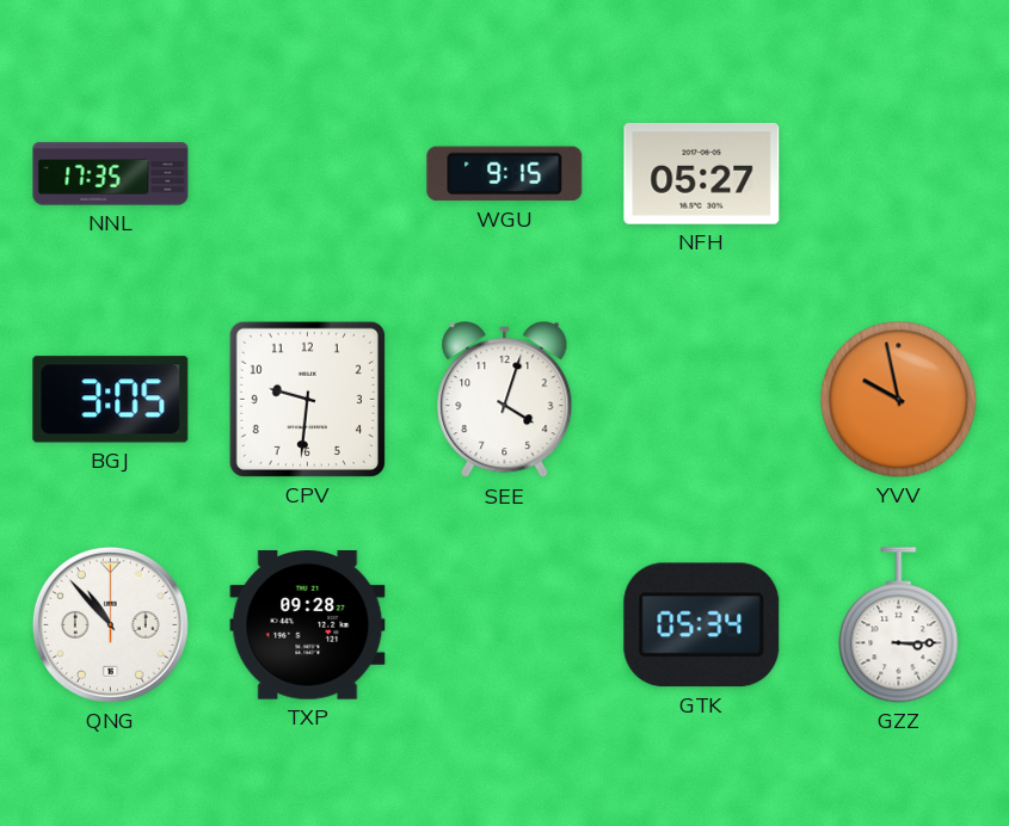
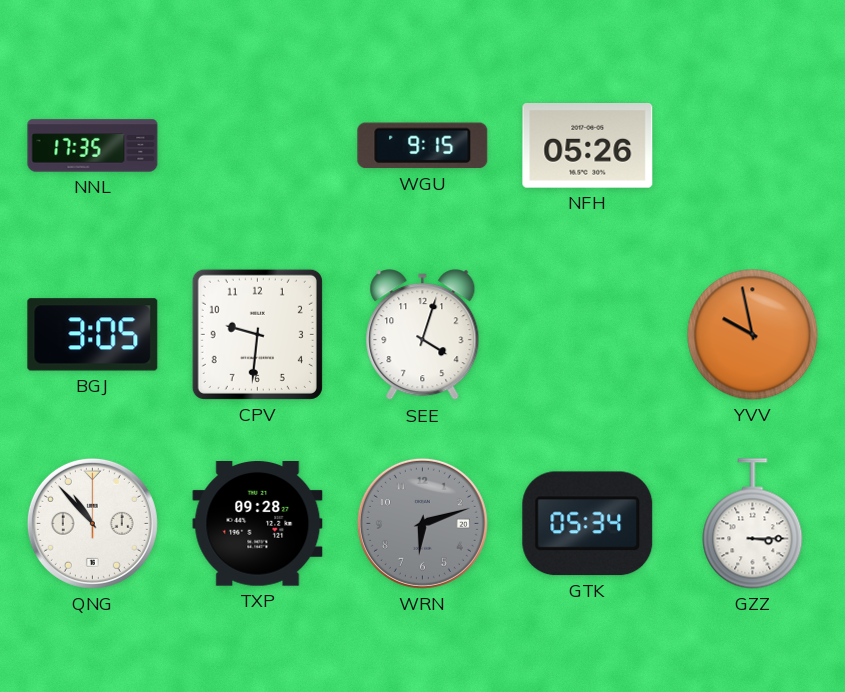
NFH: 05:27 -> 05:26
WRN: none -> 6:12
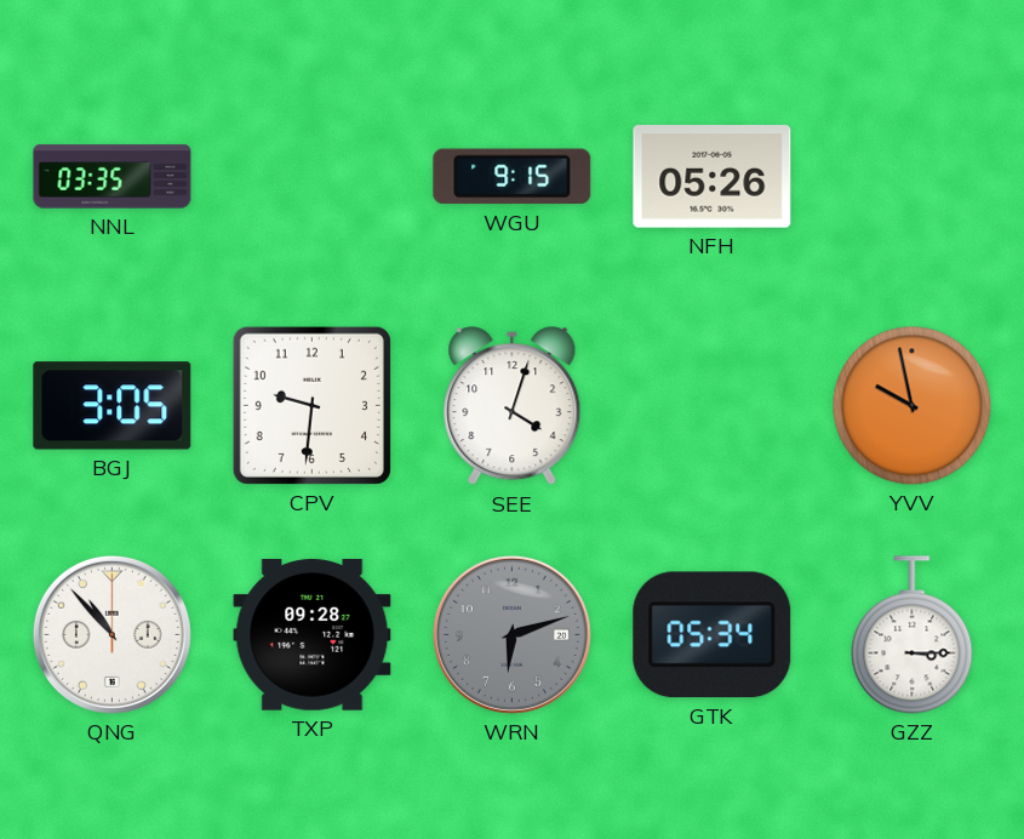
NNL: 17:35 -> 03:35
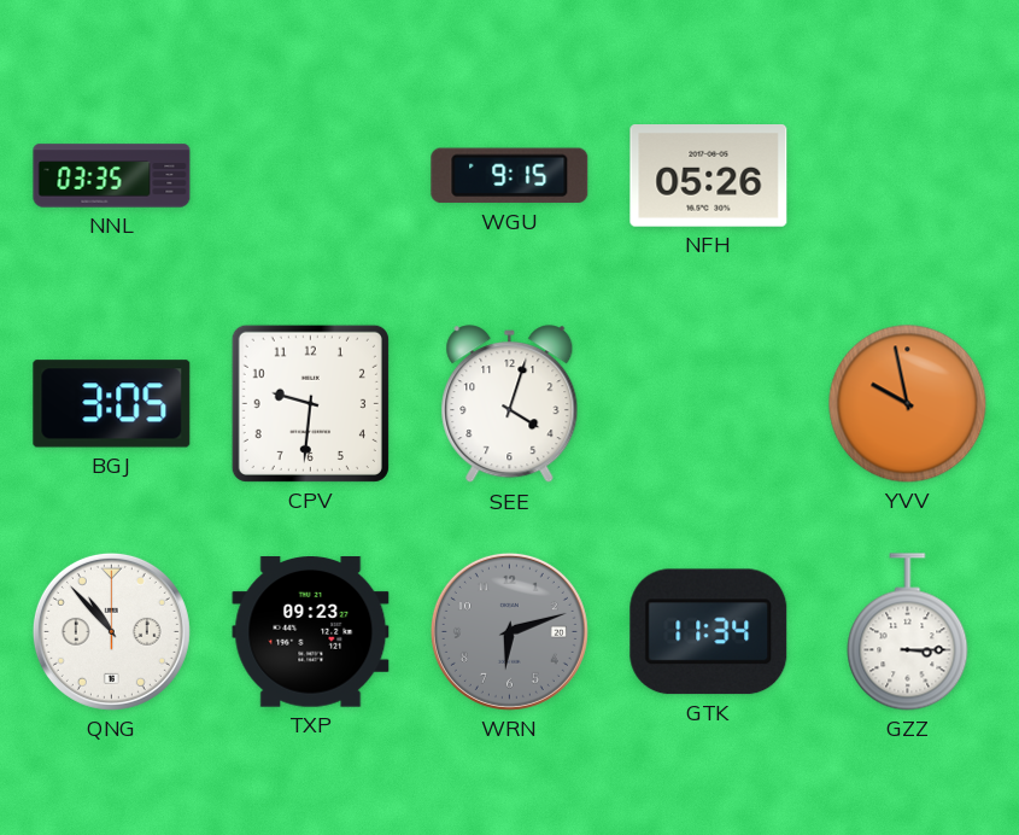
TXP: 09:28 -> 09:23
GTK: 05:34 -> 11:34
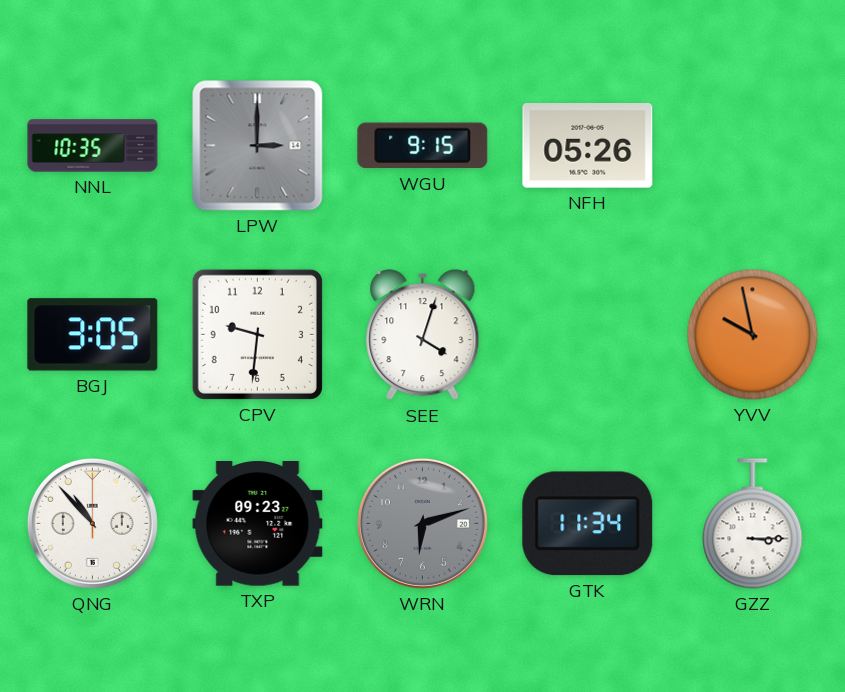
NNL: 03:35 -> 10:35
LPW: none -> 3:00
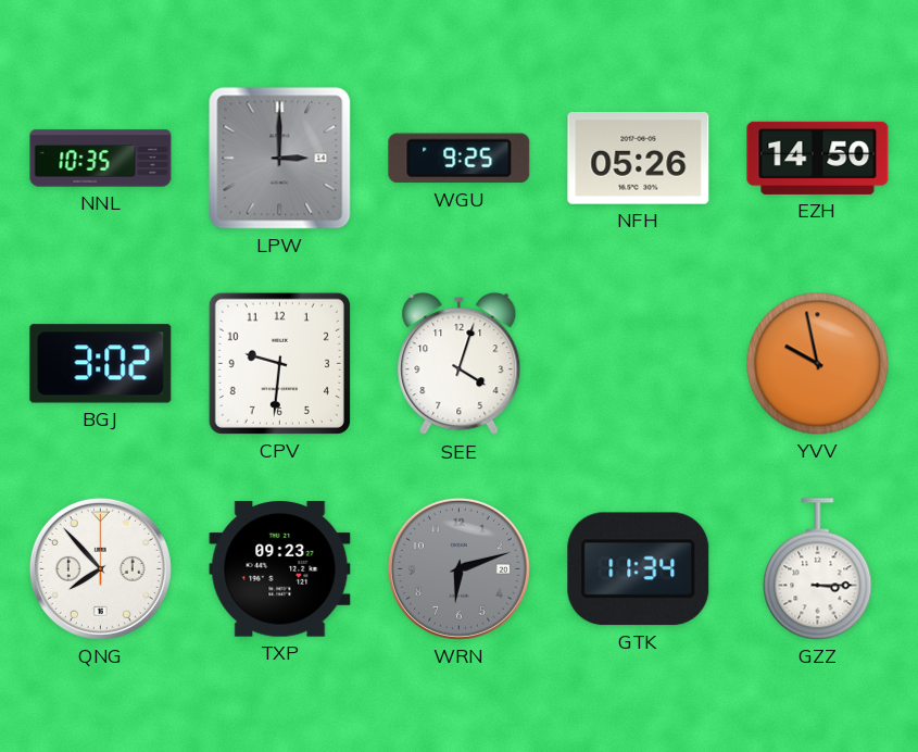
WGU: 9:15 -> 9:25
EZH: none -> 14:50
BGJ: 3:05 -> 3:02
QNG: 10:53 -> 7:53
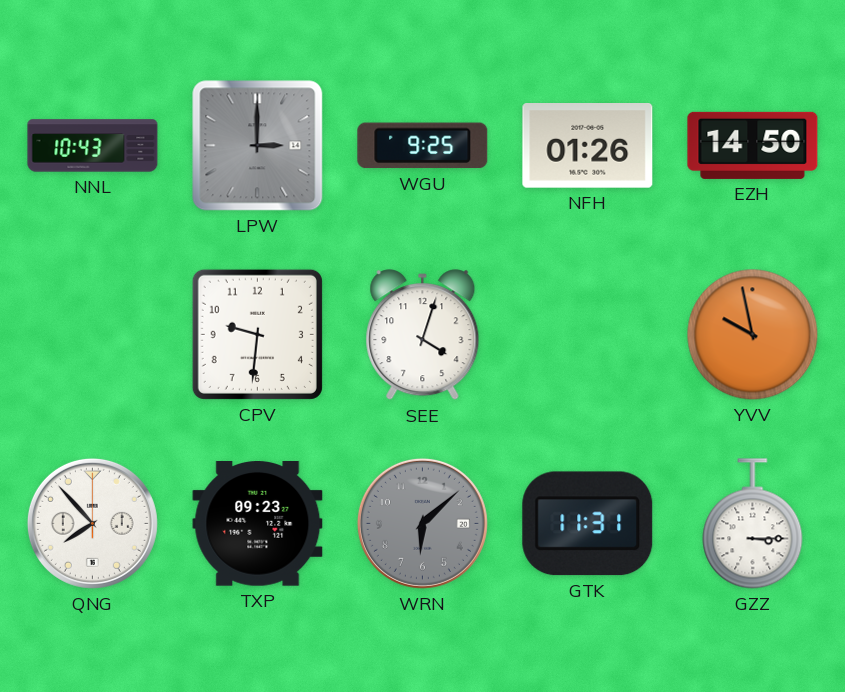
NNL: 10:35 -> 10:43
NFH: 05:26 -> 01:26
BGJ: 3:02 -> none
WRN: 6:12 -> 6:08
GTK: 11:34 -> 11:31
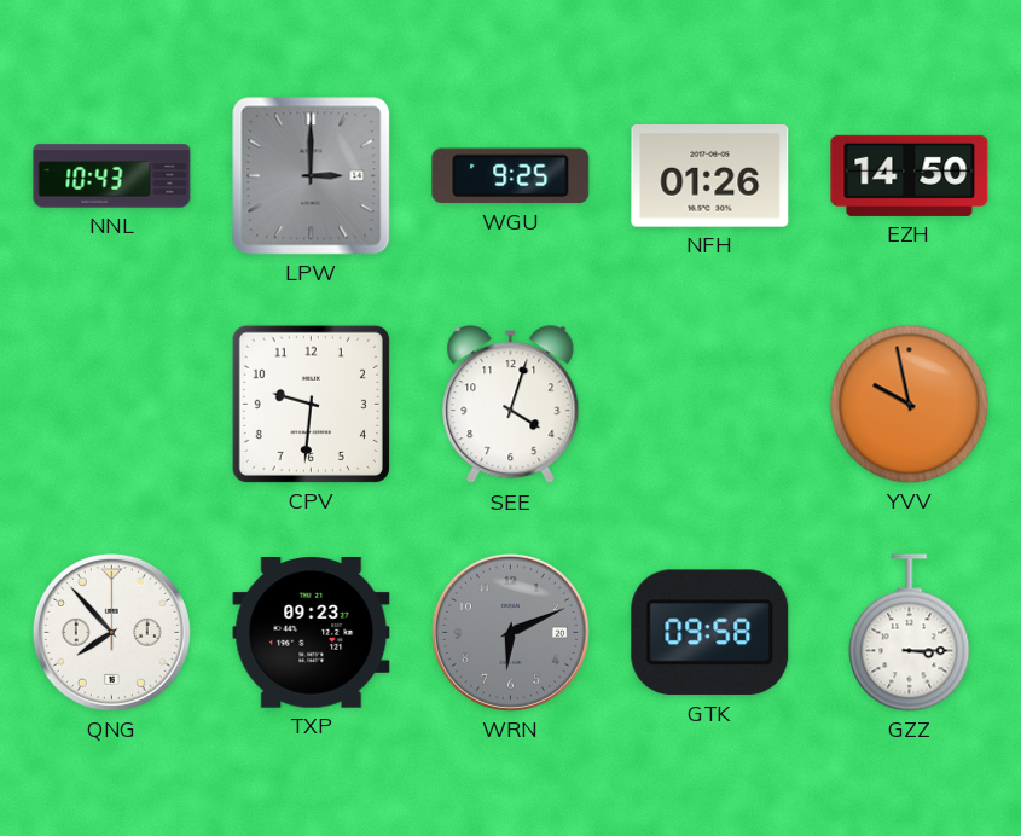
WRN: 6:08 -> 6:11
GTK: 11:31 -> 09:58
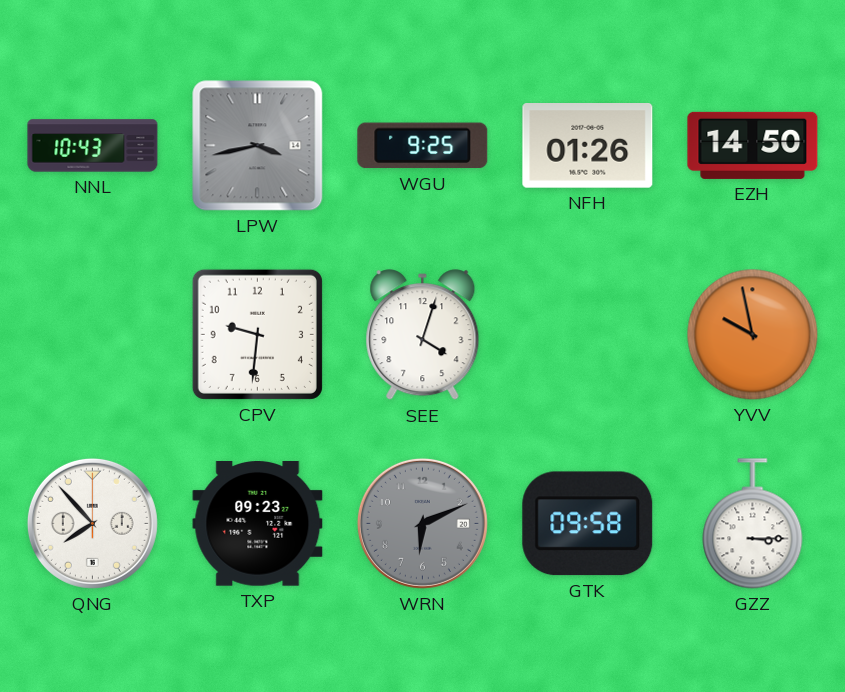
LPW: 3:00 -> 3:43
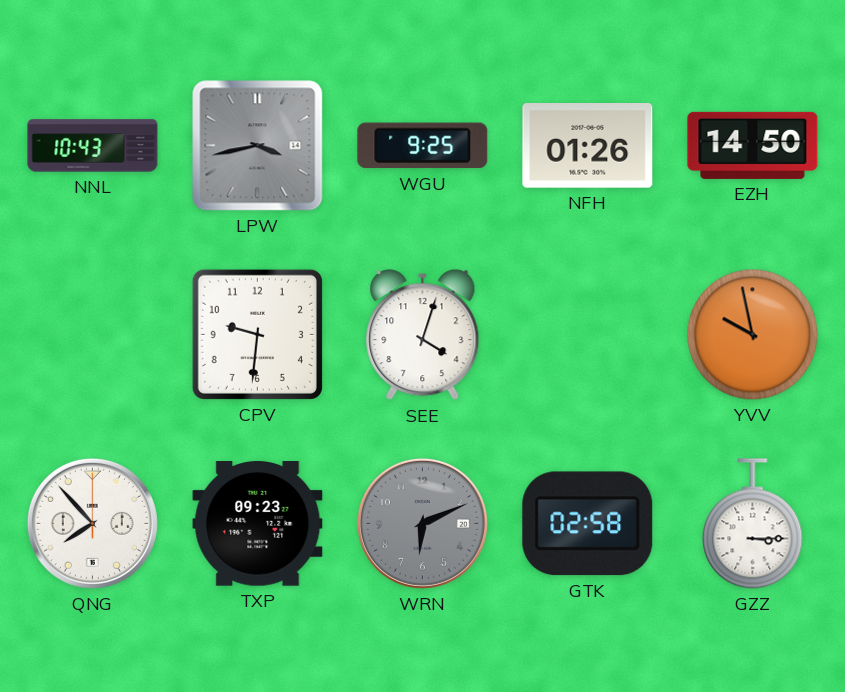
GTK: 09:58 -> 02:58
